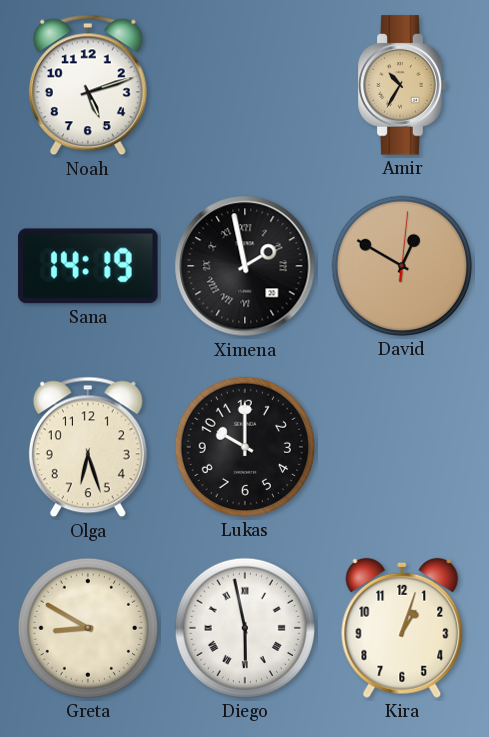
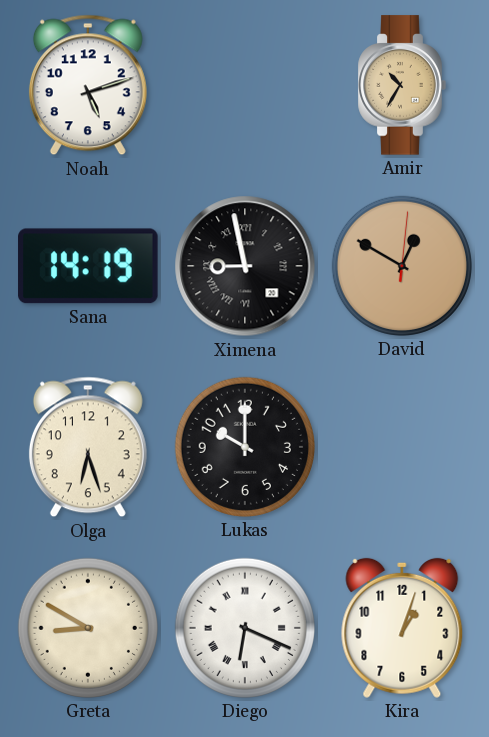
Ximena: 1:58 -> 8:58
Diego: 5:58 -> 6:19
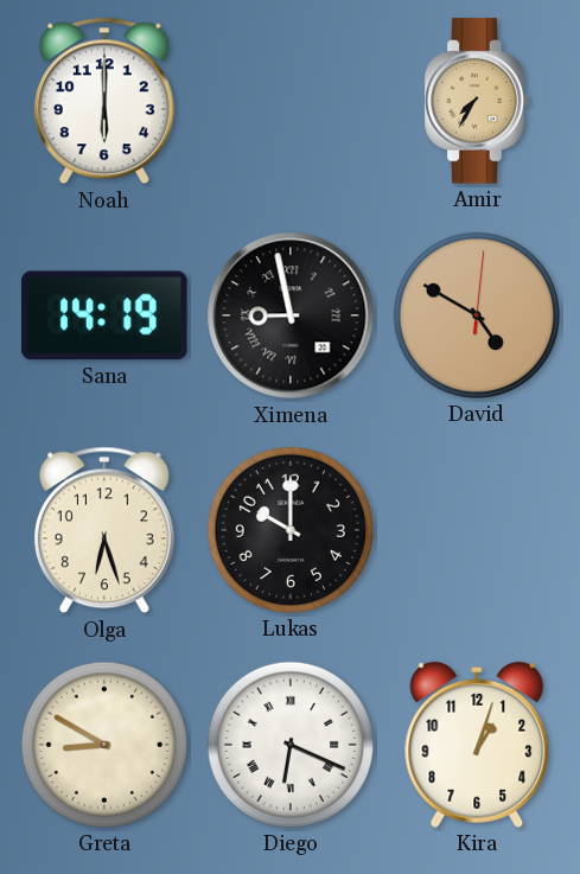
Noah: 5:12 -> 6:00
Amir: 10:35 -> 7:35
David: 12:50 -> 4:50
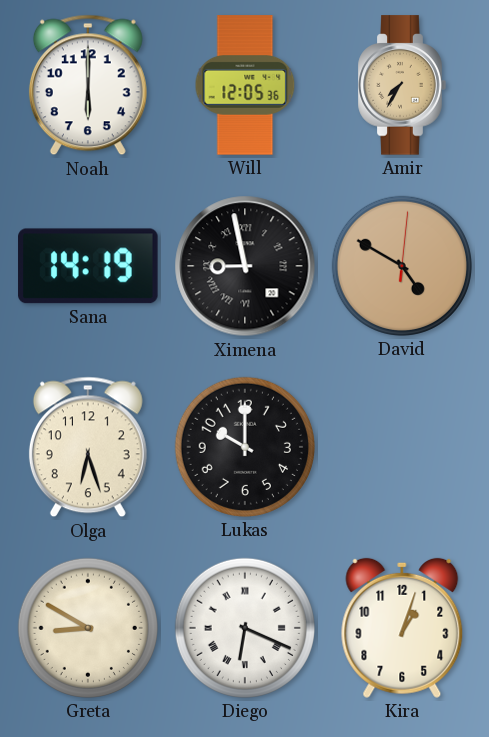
Will: none -> 12:05
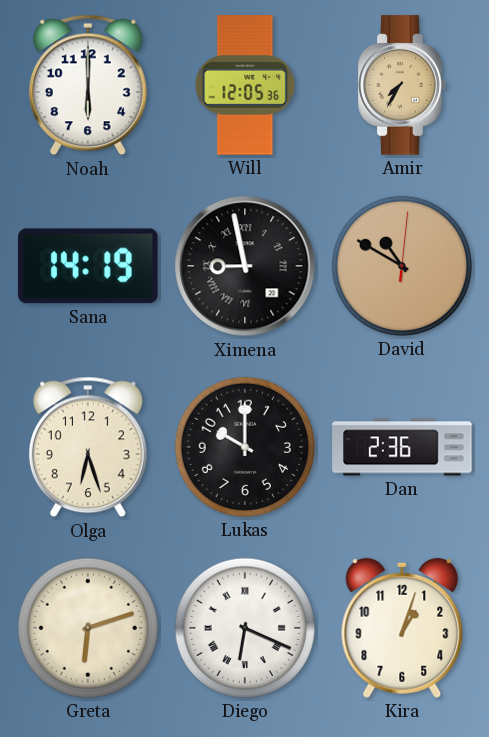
David: 4:50 -> 10:50
Dan: none -> 2:36
Greta: 8:50 -> 6:12
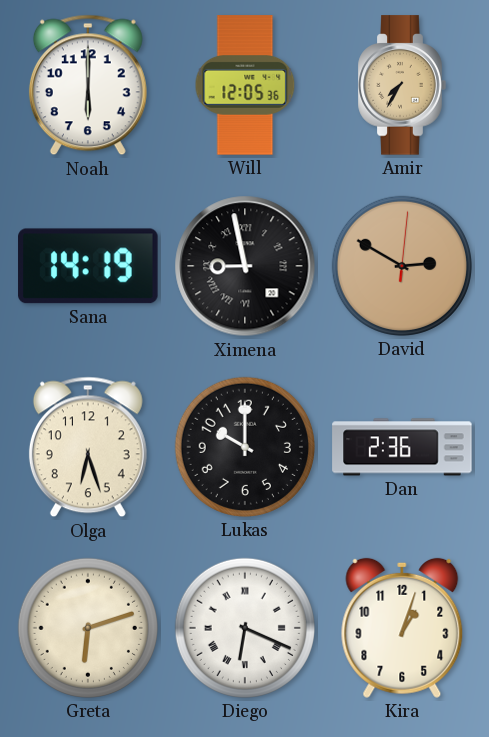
David: 10:50 -> 2:50
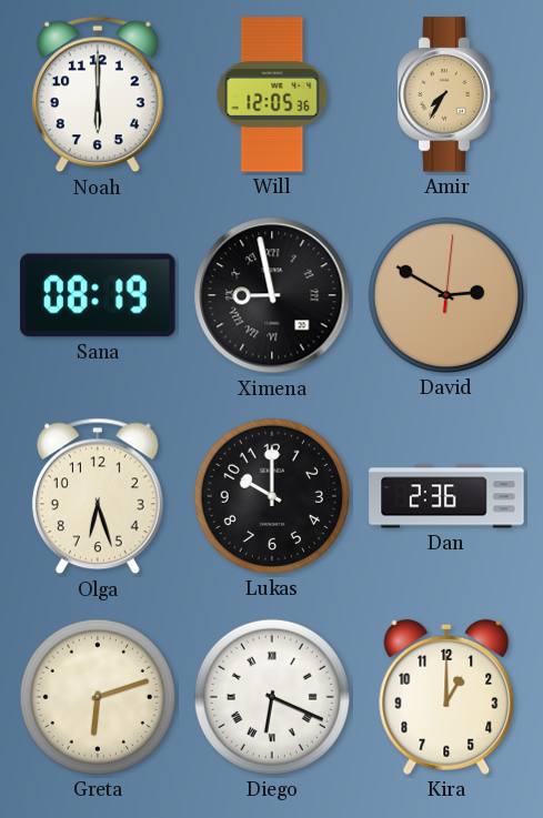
Sana: 14:19 -> 08:19
Kira: 1:03 -> 1:00
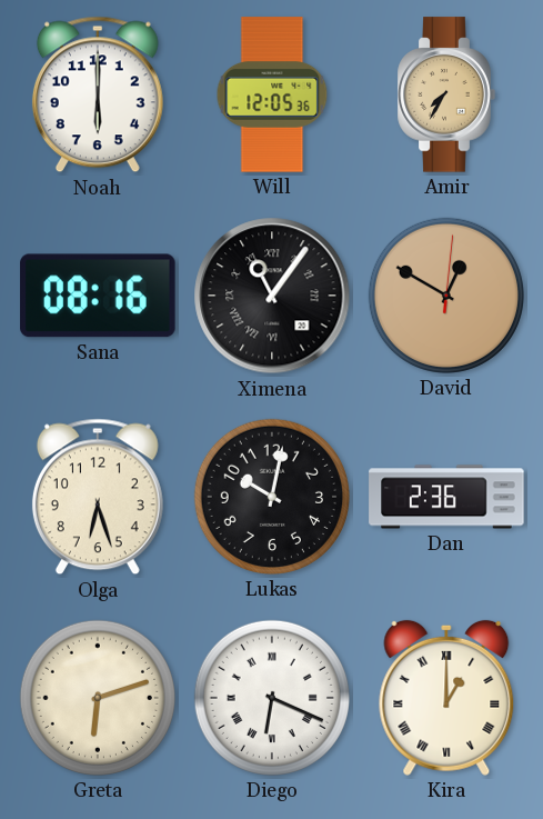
Sana: 08:19 -> 08:16
Ximena: 8:58 -> 11:06
David: 2:50 -> 12:50
Lukas: 10:00 -> 10:02
Kira numerals: Arabic -> Roman
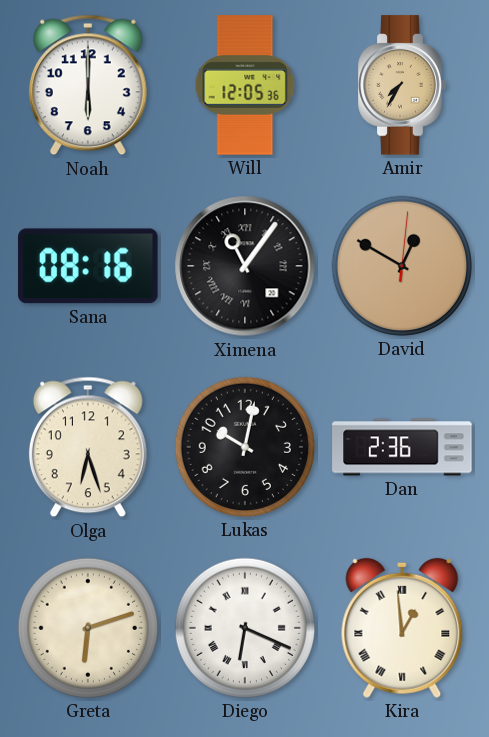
Kira: 1:00 -> 12:59
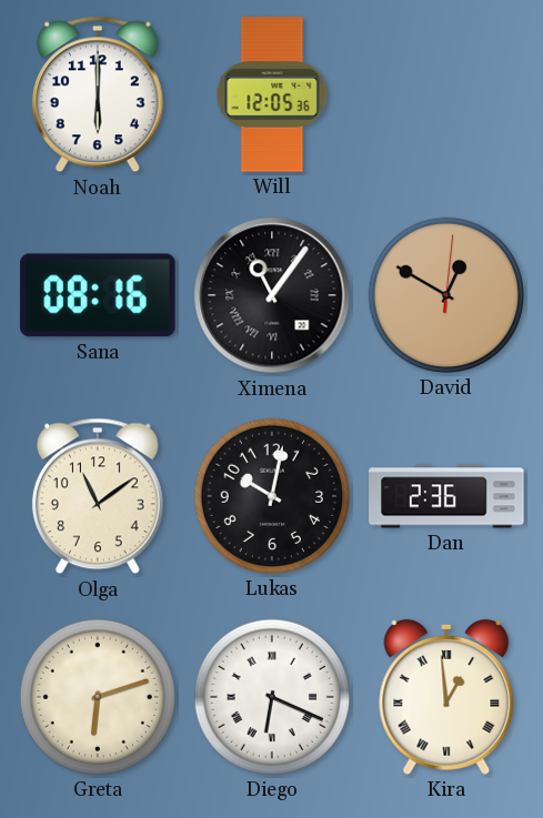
Amir: 7:35 -> none
Olga: 6:27 -> 11:09
